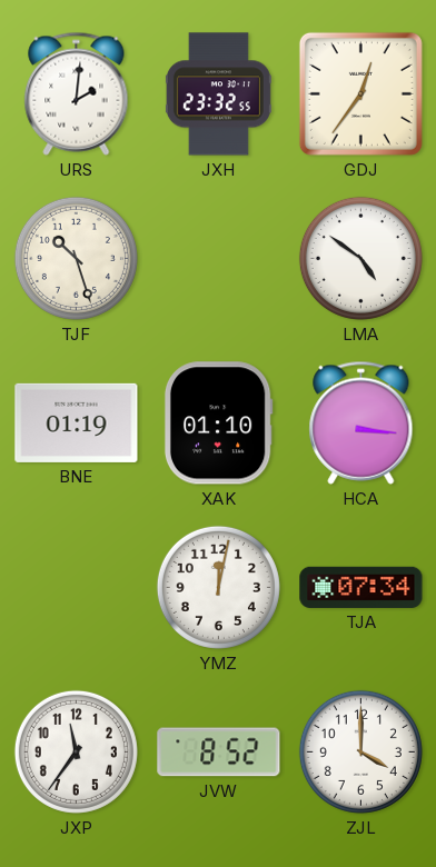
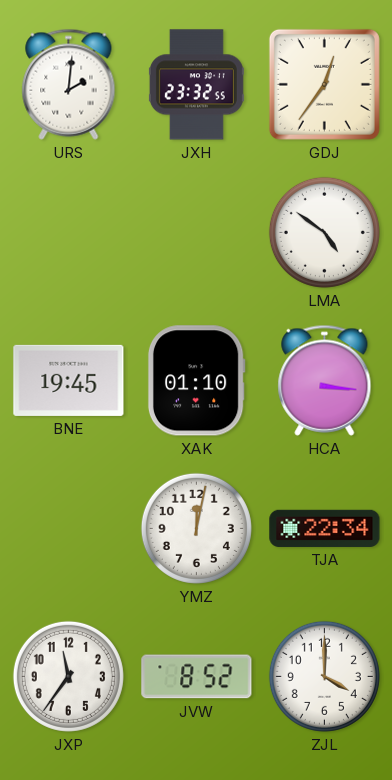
TJF: 10:27 -> none
BNE: 01:19 -> 19:45
TJA: 07:34 -> 22:34
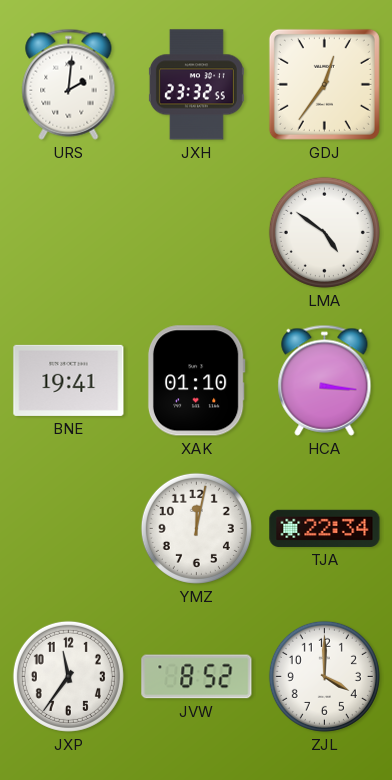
BNE: 19:45 -> 19:41
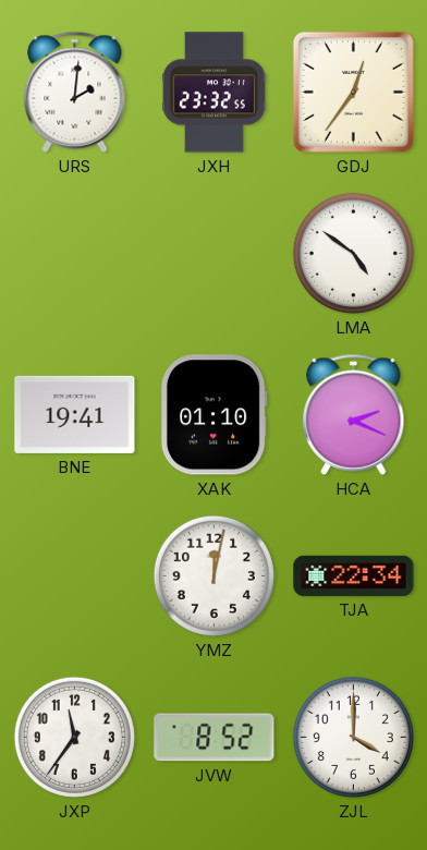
HCA: 3:16 -> 2:19
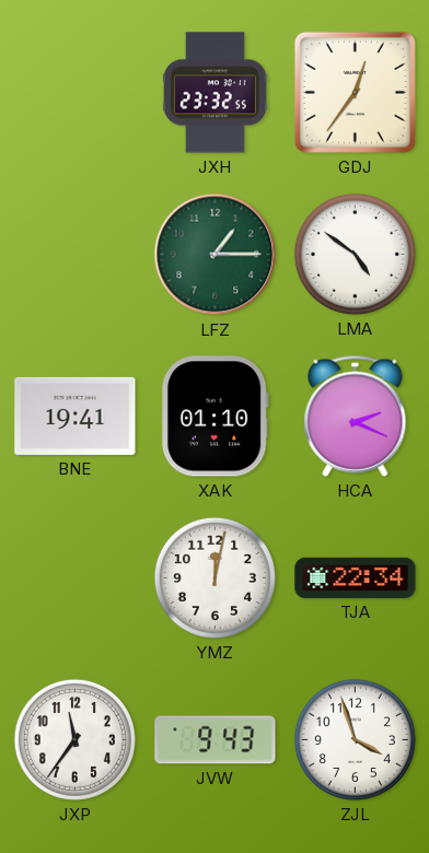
URS: 2:01 -> none
LFZ: none -> 1:15
JVW: 8:52 -> 9:43
ZJL: 4:00 -> 3:57
